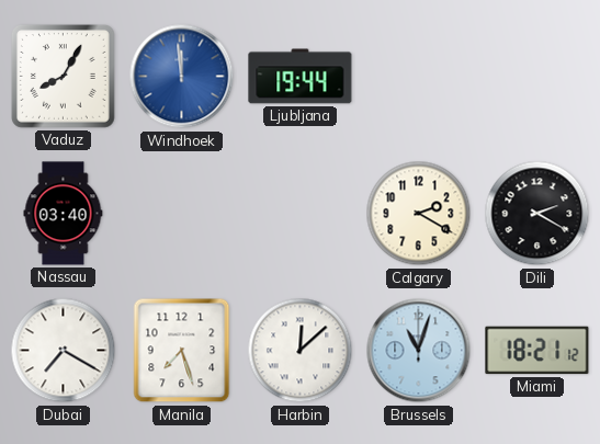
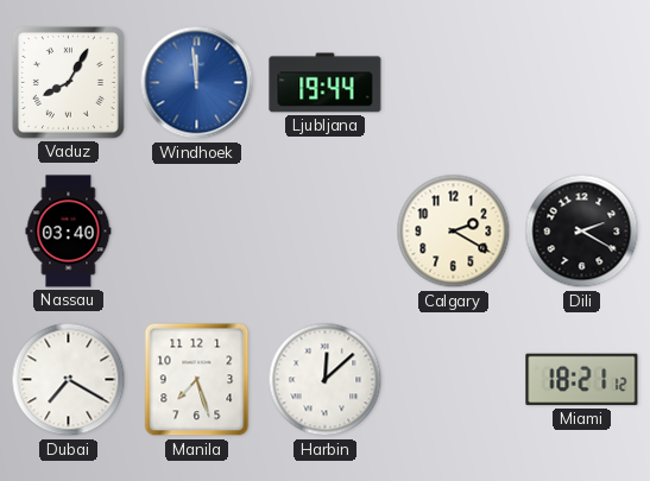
Brussels: 11:03 -> none
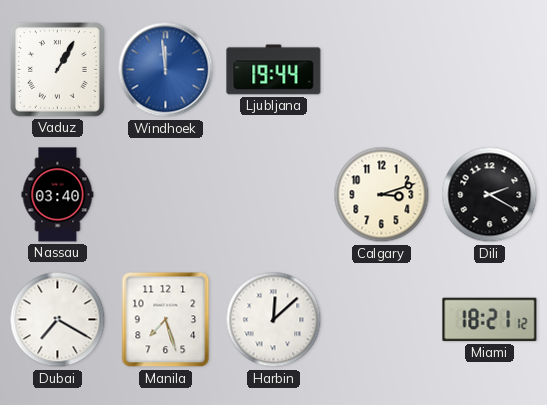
Vaduz: 8:05 -> 1:05
Calgary: 2:20 -> 3:12
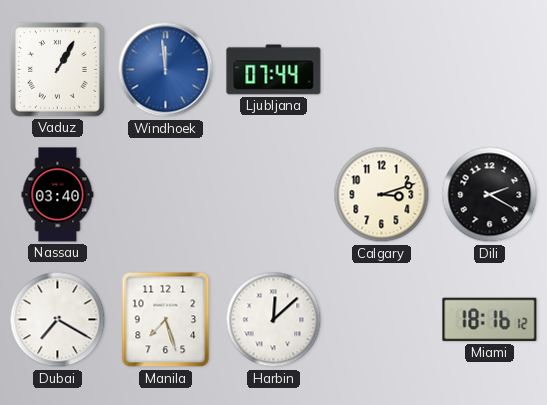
Ljubljana: 19:44 -> 07:44
Miami: 18:21 -> 18:16
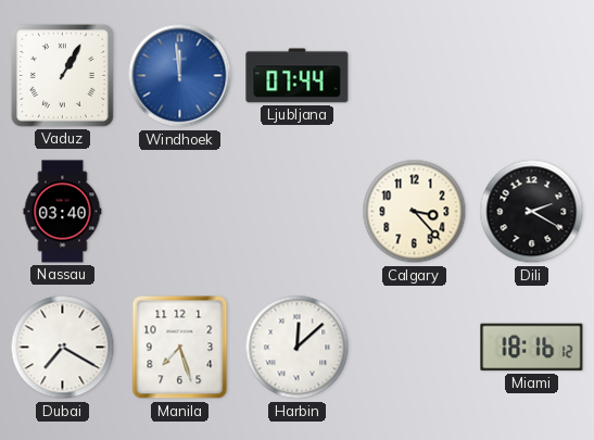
Calgary: 3:12 -> 3:23
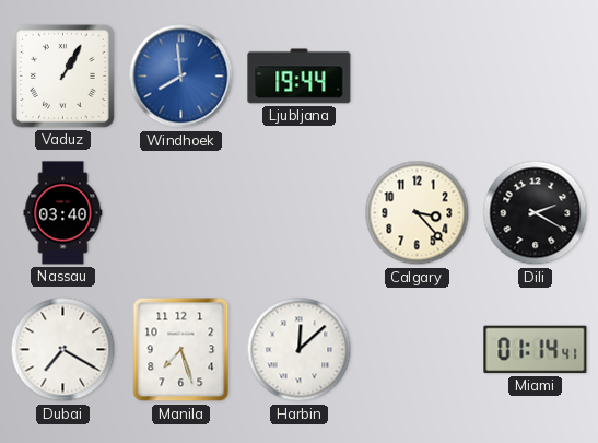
Windhoek: 11:59 -> 7:59
Ljubljana: 07:44 -> 19:44
Miami: 18:16 -> 01:14
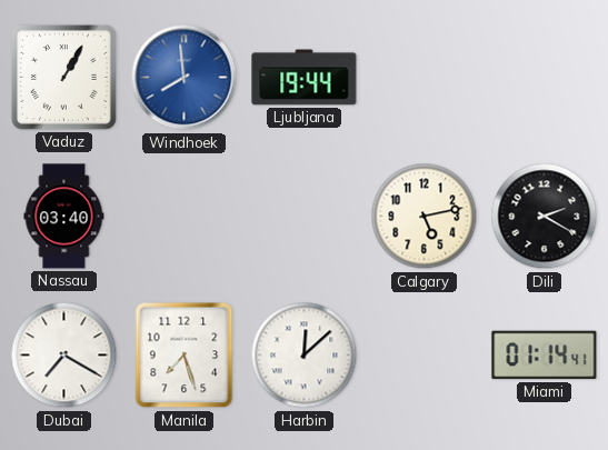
Calgary: 3:23 -> 5:13
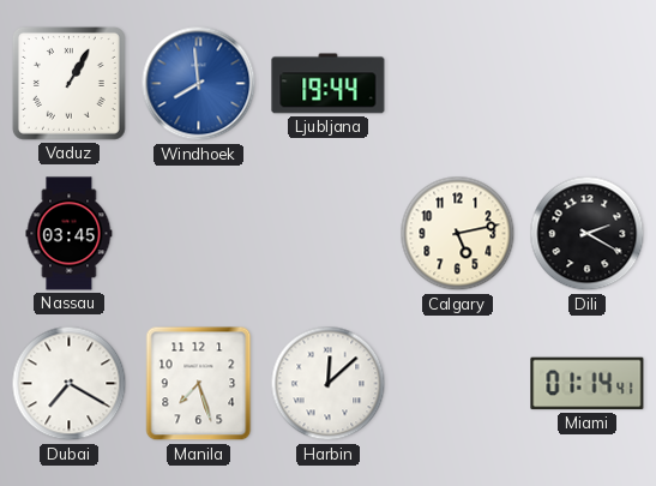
Nassau: 03:40 -> 03:45
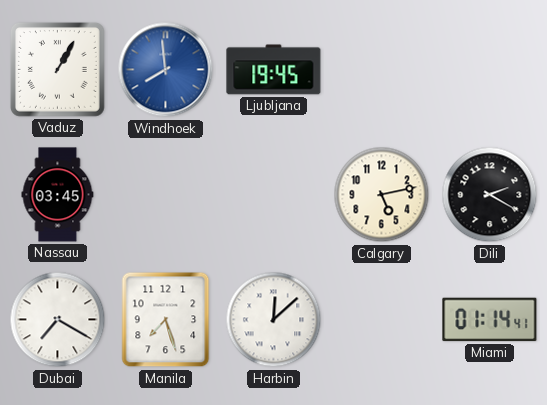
Ljubljana: 19:44 -> 19:45
